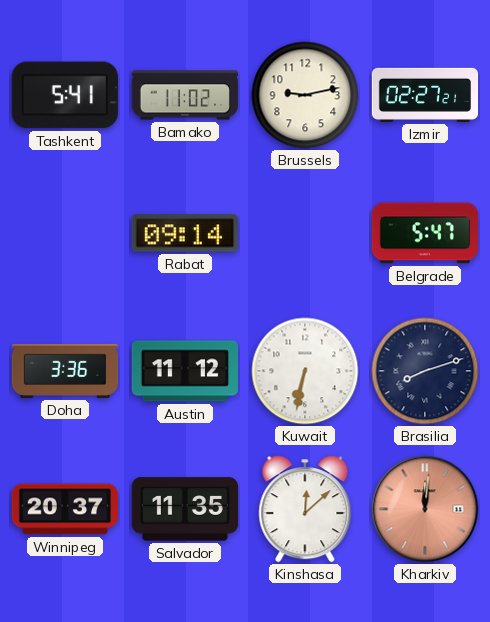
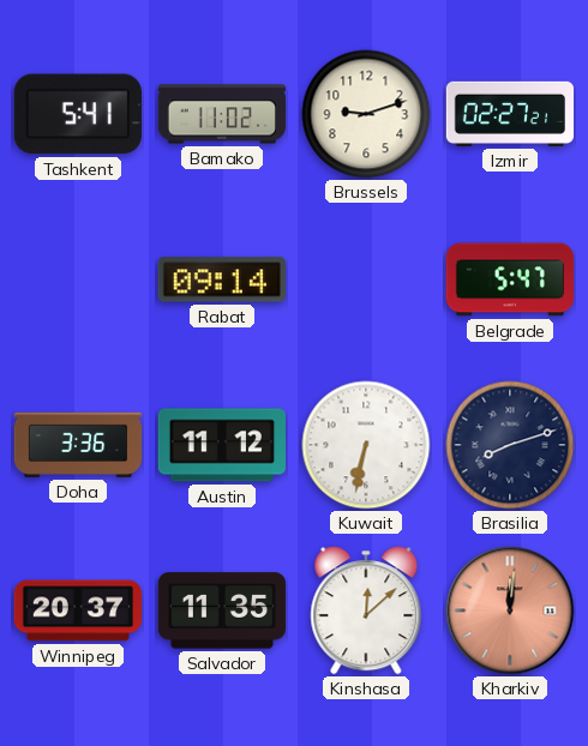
Brussels: 9:13 -> 9:12
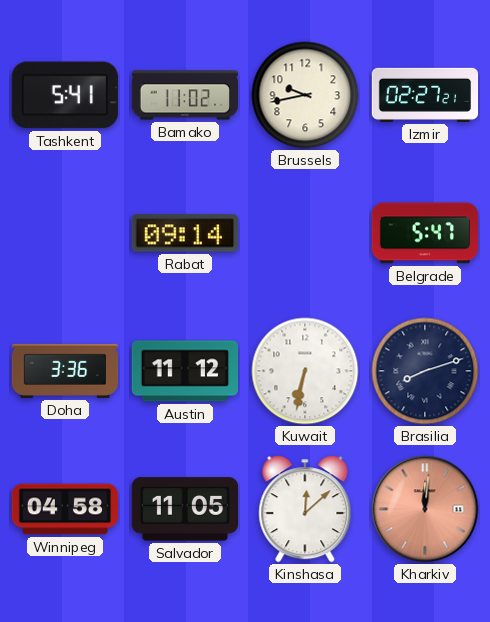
Brussels: 9:12 -> 9:43
Winnipeg: 20:37 -> 04:58
Salvador: 11:35 -> 11:05
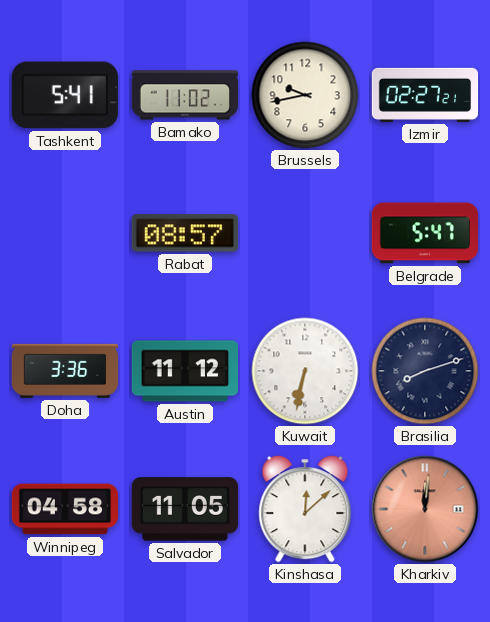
Rabat: 09:14 -> 08:57
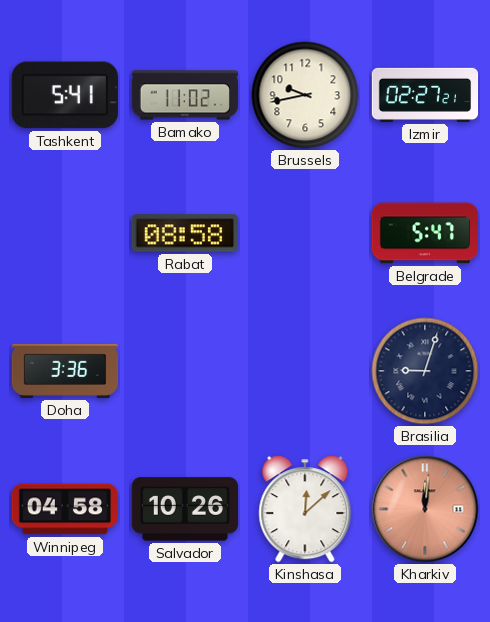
Rabat: 08:57 -> 08:58
Austin: 11:12 -> none
Kuwait: 6:32 -> none
Brasilia: 8:12 -> 9:03
Salvador: 11:05 -> 10:26
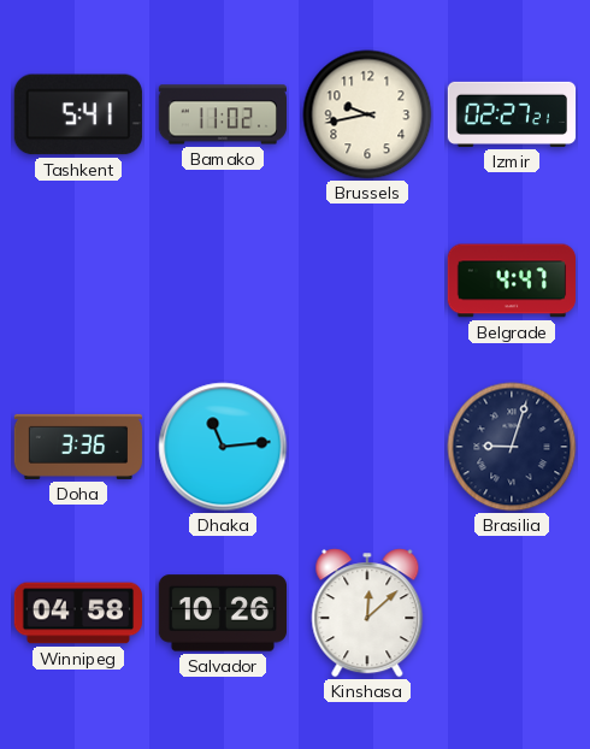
Rabat: 08:58 -> none
Belgrade: 5:47 -> 4:47
Dhaka: none -> 11:14
Kharkiv: 12:01 -> none
